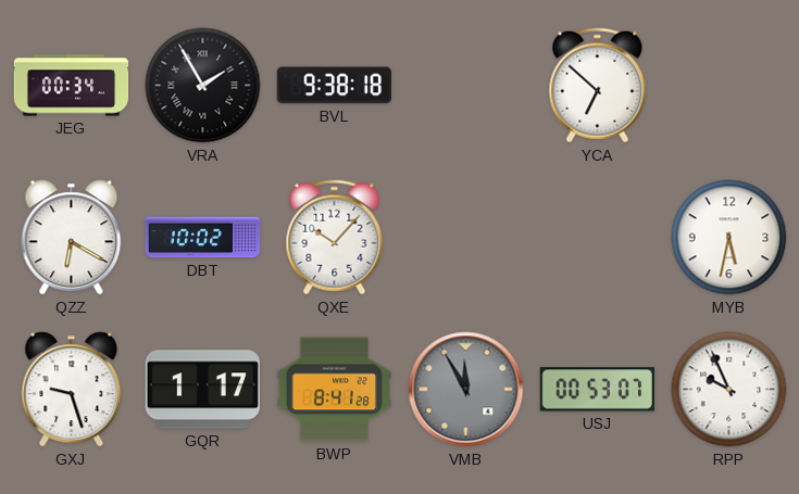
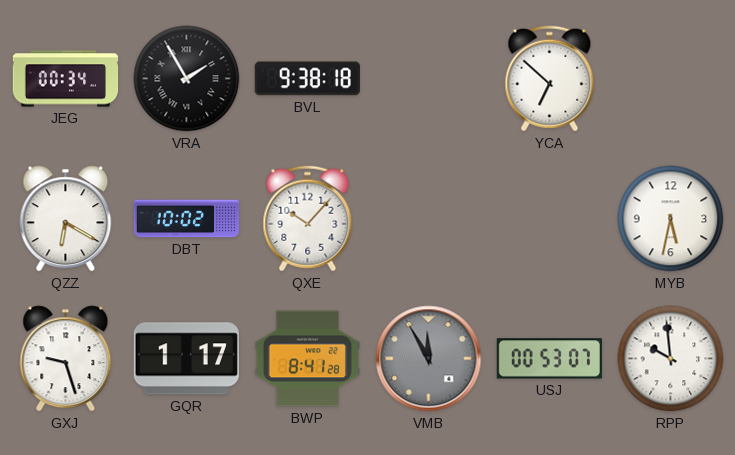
RPP: 9:56 -> 9:59
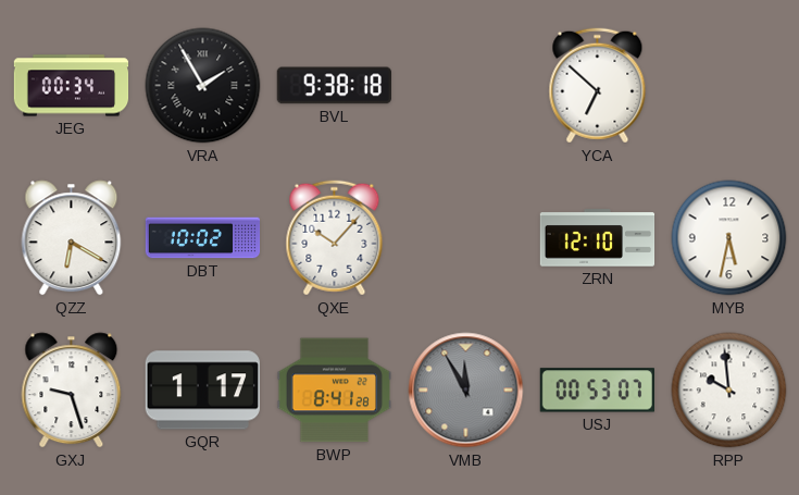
ZRN: none -> 12:10
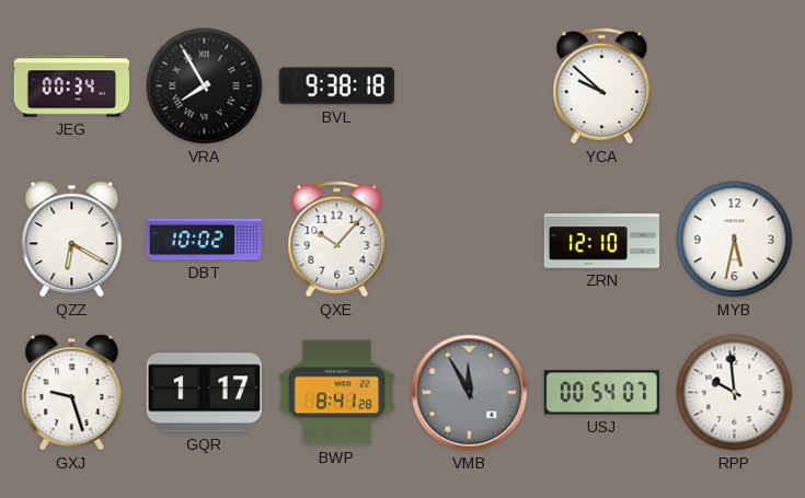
VRA: 1:55 -> 7:55
YCA: 6:52 -> 9:52
USJ: 00:53 -> 00:54
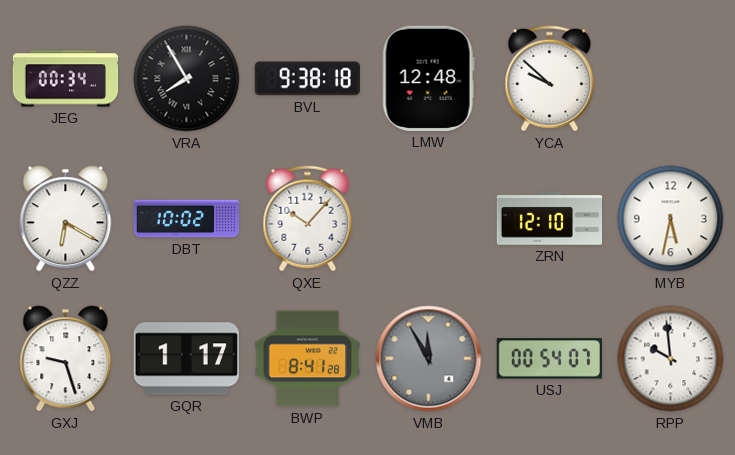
LMW: none -> 12:48
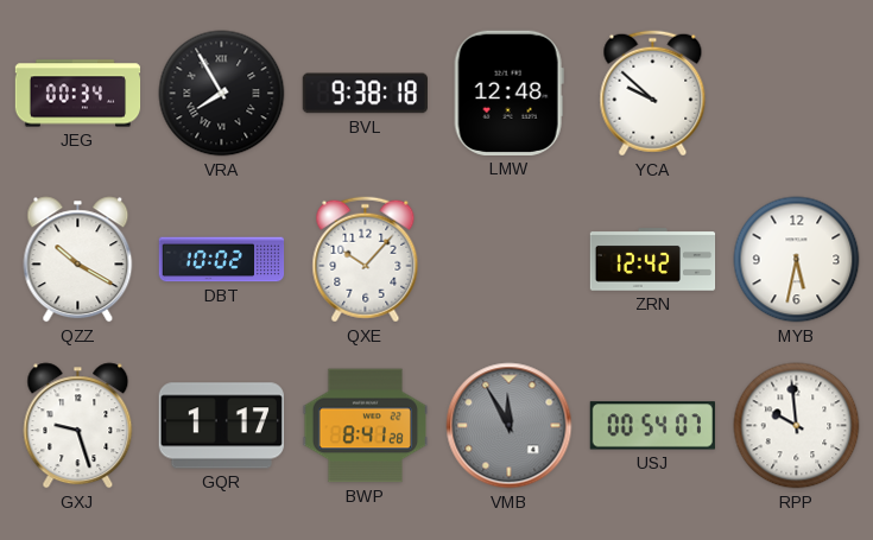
QZZ: 6:20 -> 10:20
ZRN: 12:10 -> 12:42
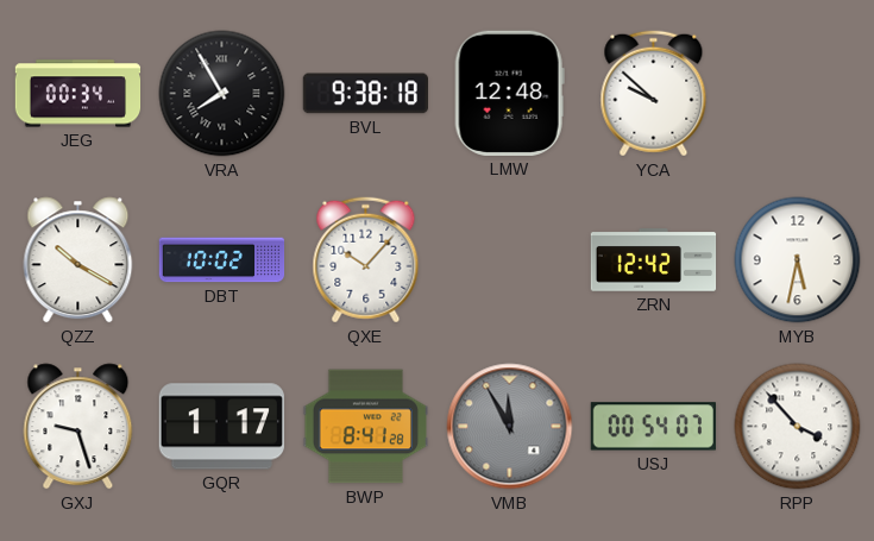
RPP: 9:59 -> 3:53
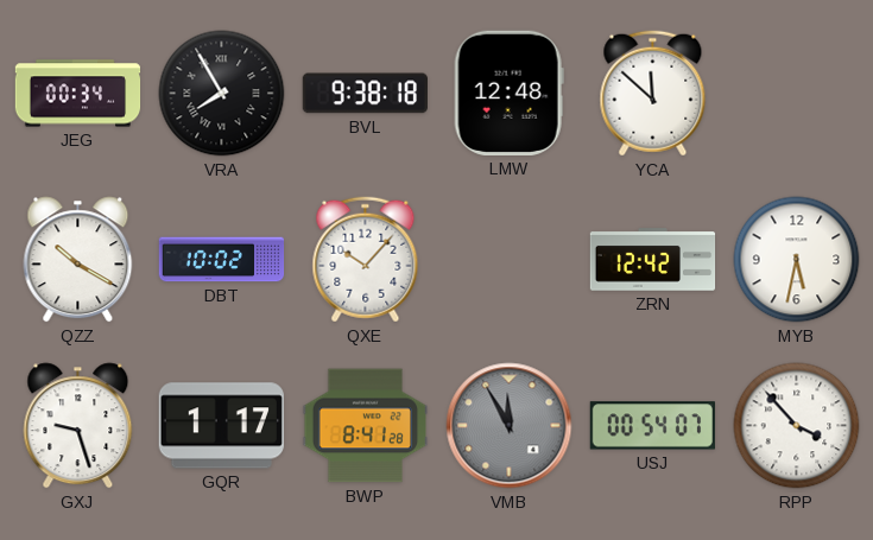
YCA: 9:52 -> 11:52
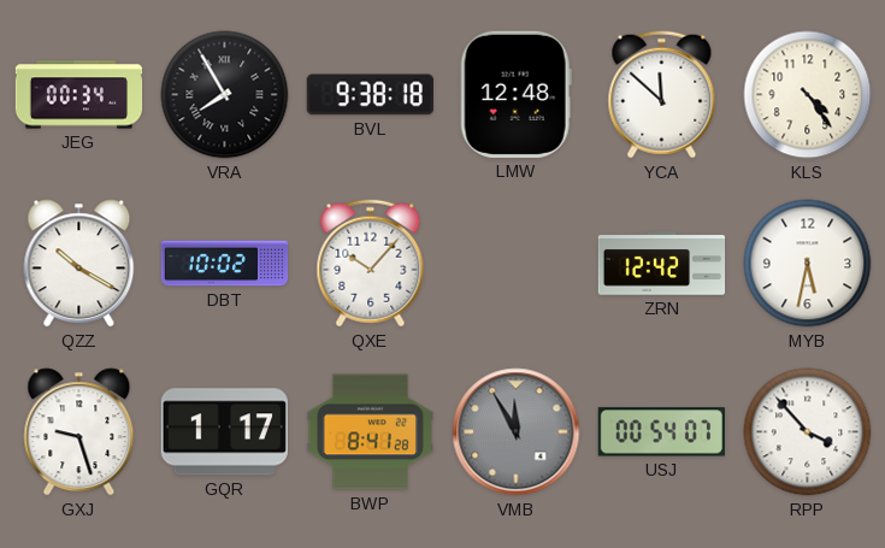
KLS: none -> 4:24
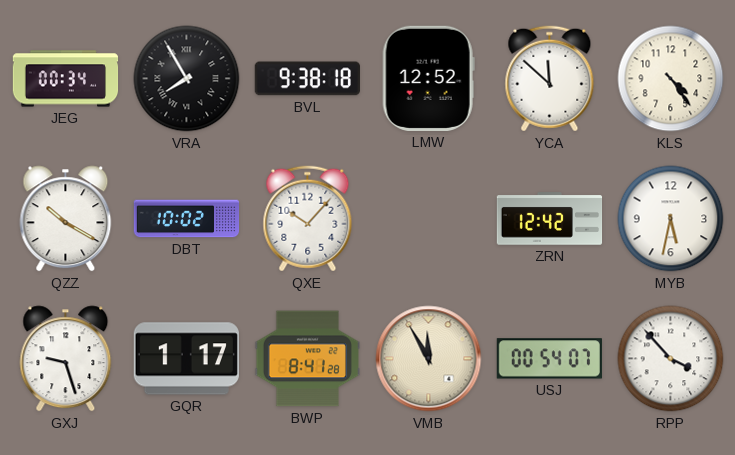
LMW: 12:48 -> 12:52
VMB dial: grey -> cream
